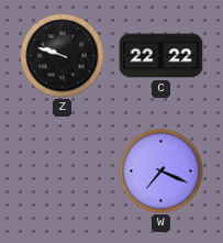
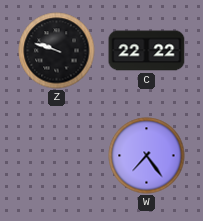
W: 7:19 -> 7:24
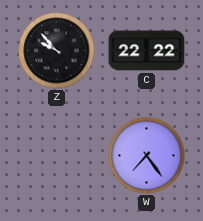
Z: 9:48 -> 9:53
